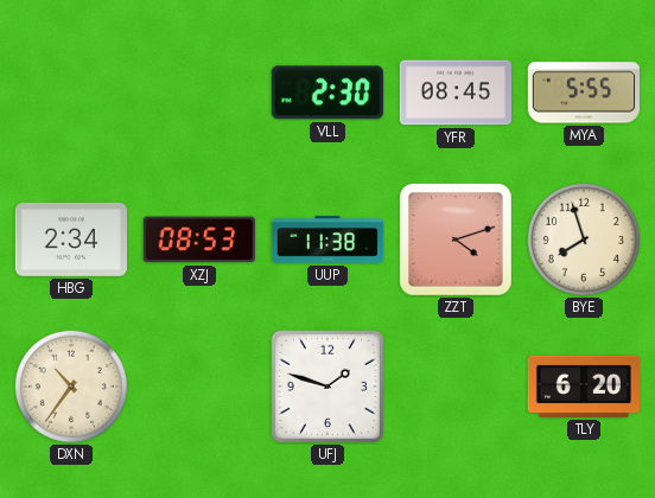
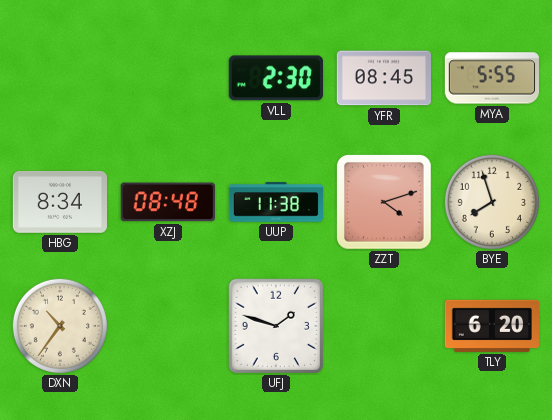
HBG: 2:34 -> 8:34
XZJ: 08:53 -> 08:48
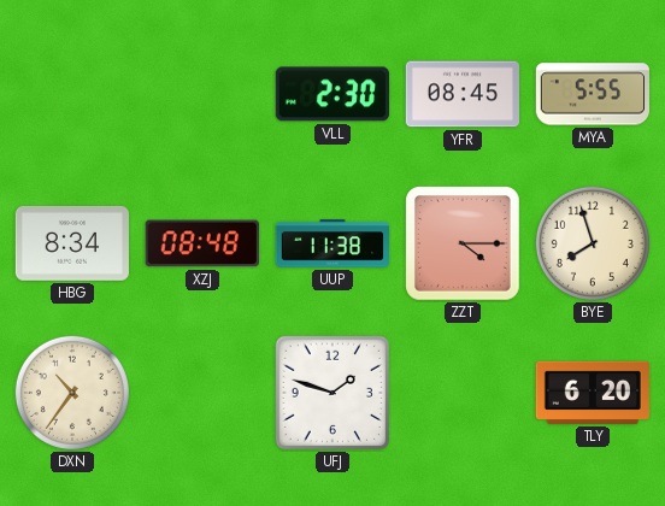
ZZT: 4:12 -> 4:15
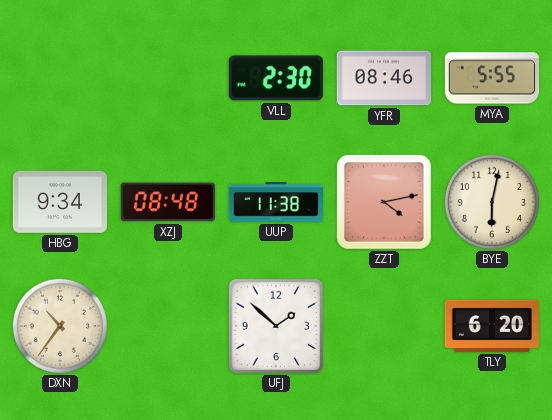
YFR: 08:45 -> 08:46
HBG: 8:34 -> 9:34
ZZT: 4:15 -> 4:13
BYE: 7:57 -> 6:02
UFJ: 1:48 -> 1:52
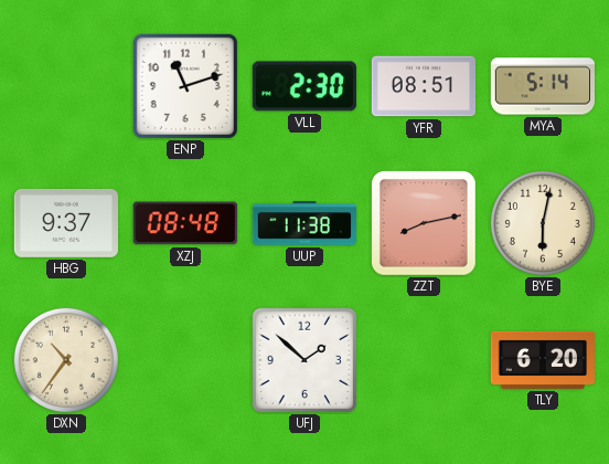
ENP: none -> 11:12
YFR: 08:46 -> 08:51
MYA: 5:55 -> 5:14
HBG: 9:34 -> 9:37
ZZT: 4:13 -> 8:13
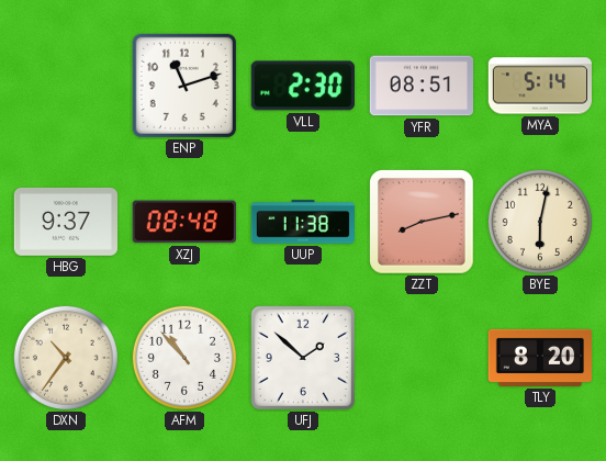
AFM: none -> 10:53
TLY: 6:20 -> 8:20
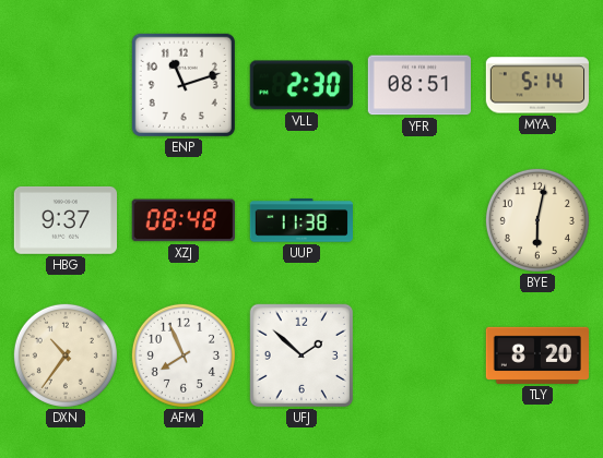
ZZT: 8:13 -> none
AFM: 10:53 -> 7:56
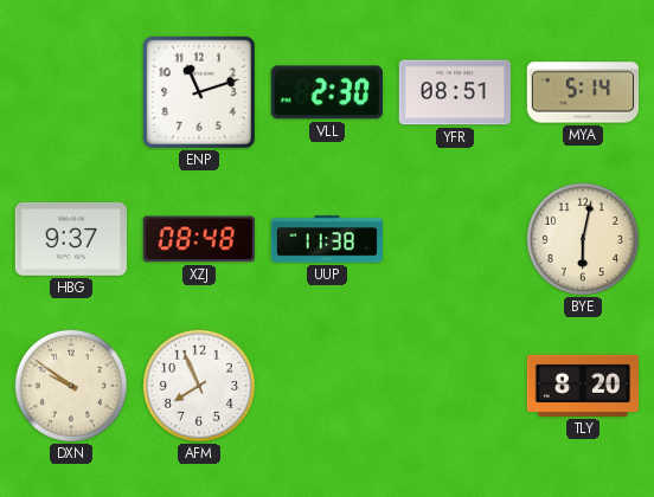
DXN: 10:36 -> 9:51
UFJ: 1:52 -> none
